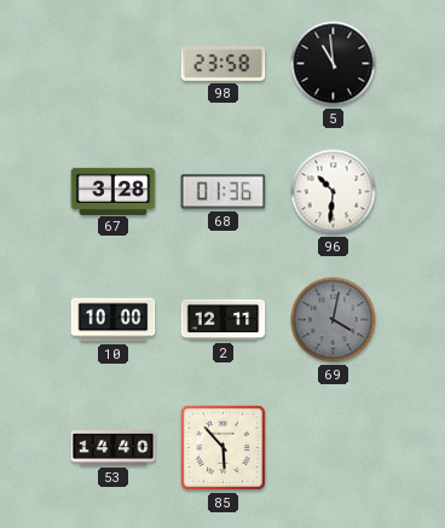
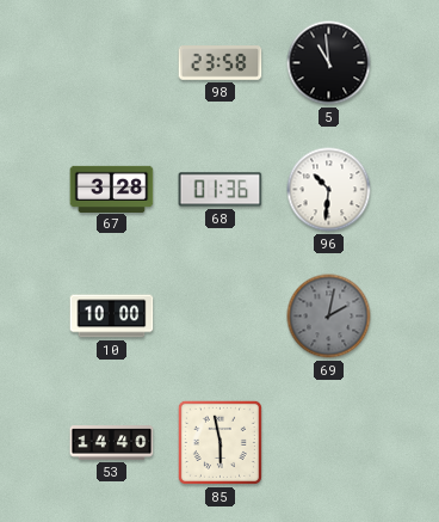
2: 12:11 -> none
69: 4:02 -> 2:02
85: 5:53 -> 5:58
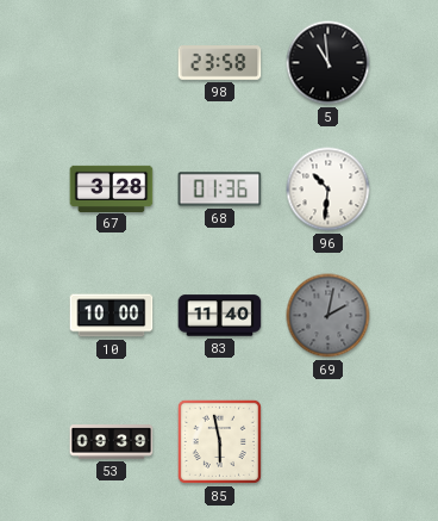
83: none -> 11:40
53: 14:40 -> 09:39
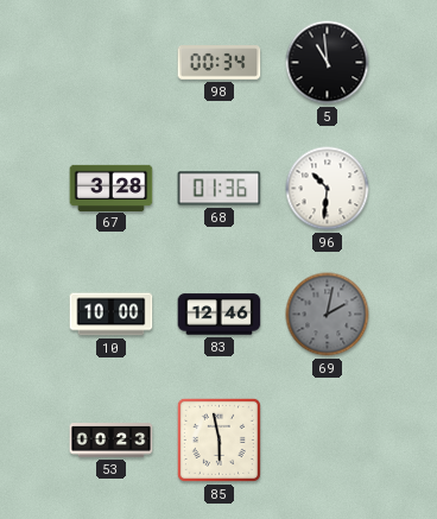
98: 23:58 -> 00:34
83: 11:40 -> 12:46
53: 09:39 -> 00:23
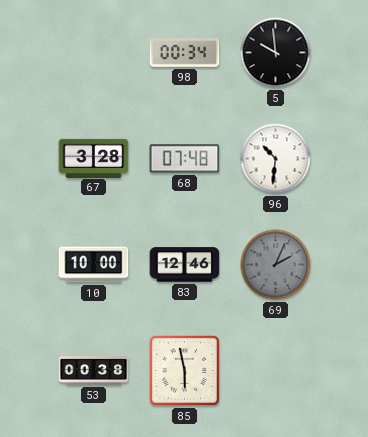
5: 10:59 -> 9:59
68: 01:36 -> 07:48
69: 2:02 -> 2:04
53: 00:23 -> 00:38
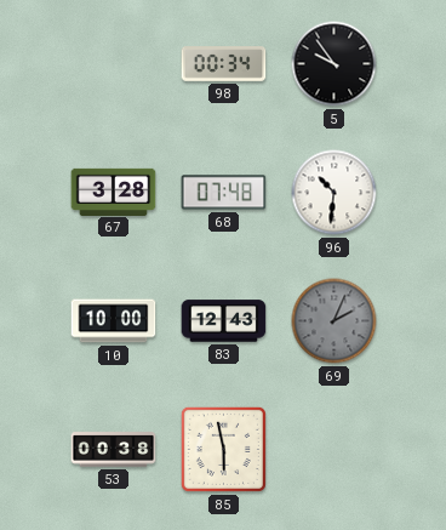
5: 9:59 -> 9:54
83: 12:46 -> 12:43
